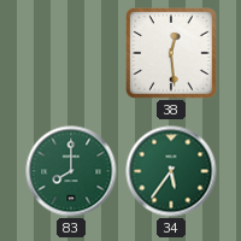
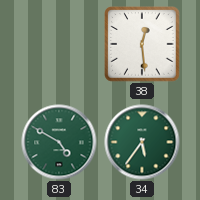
83: 8:00 -> 4:50
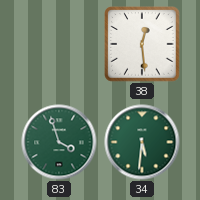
83: 4:50 -> 3:57
34: 5:36 -> 5:31
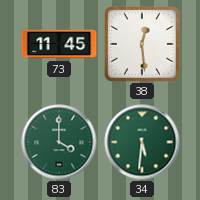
73: none -> 11:45
83: 3:57 -> 4:00
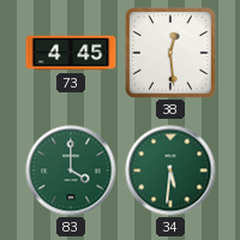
73: 11:45 -> 4:45
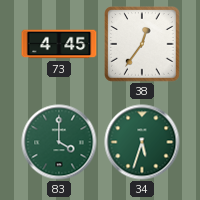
38: 12:29 -> 12:36
34: 5:31 -> 5:33
